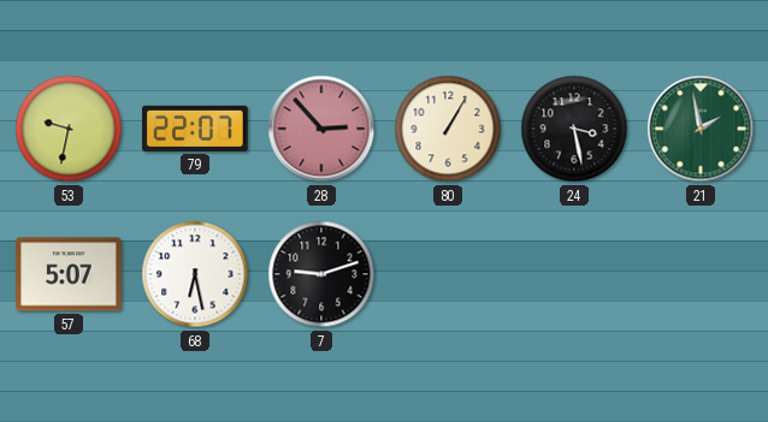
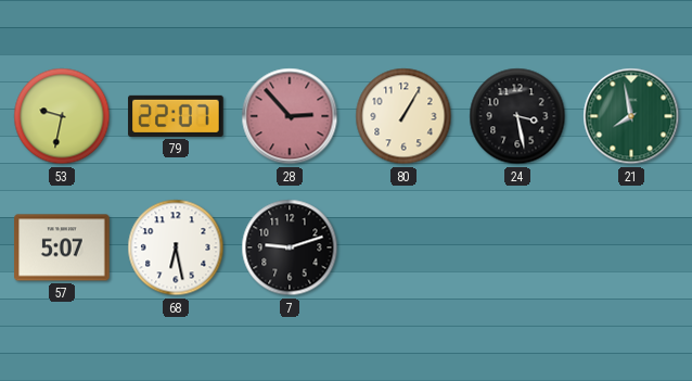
21: 1:58 -> 7:58
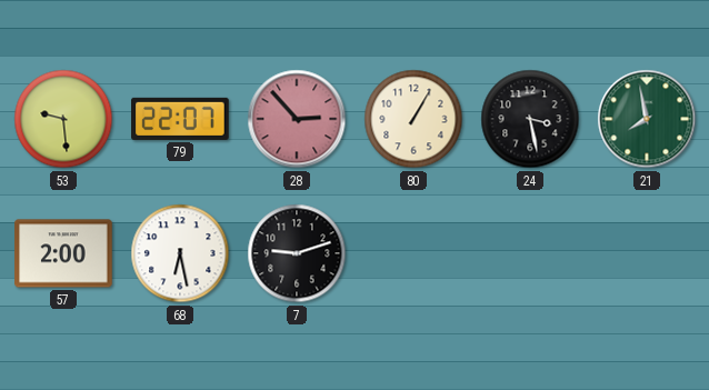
53: 9:32 -> 9:29
57: 5:07 -> 2:00
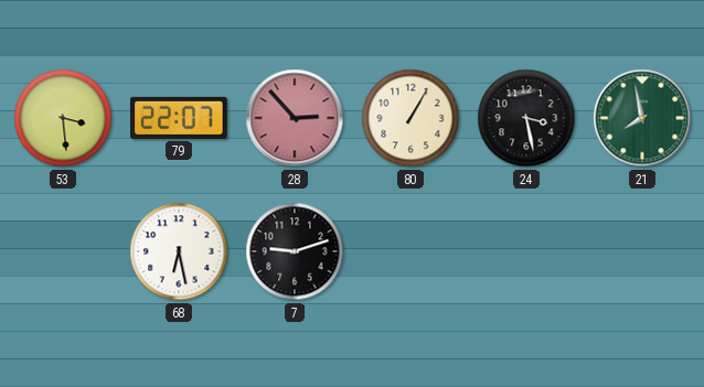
53: 9:29 -> 3:29
57: 2:00 -> none
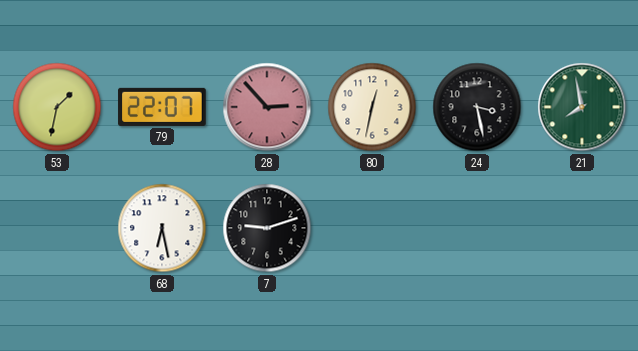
53: 3:29 -> 1:32
80: 1:05 -> 12:32
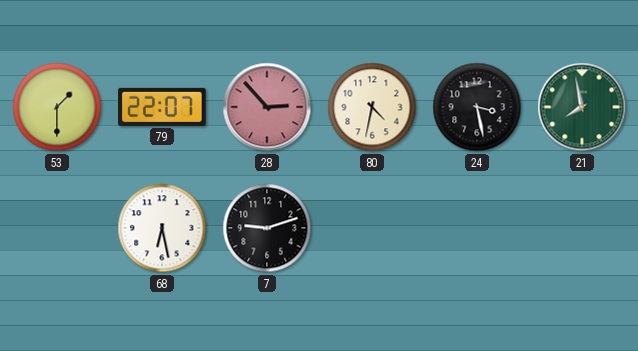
53: 1:32 -> 1:30
80: 12:32 -> 4:32
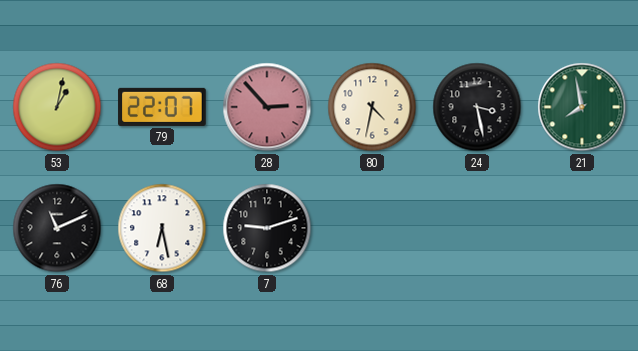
53: 1:30 -> 1:02
76: none -> 11:11
